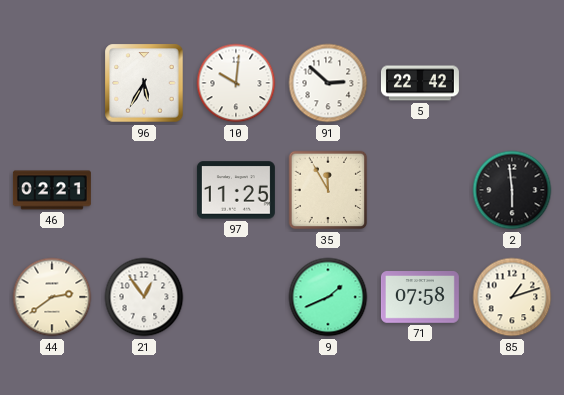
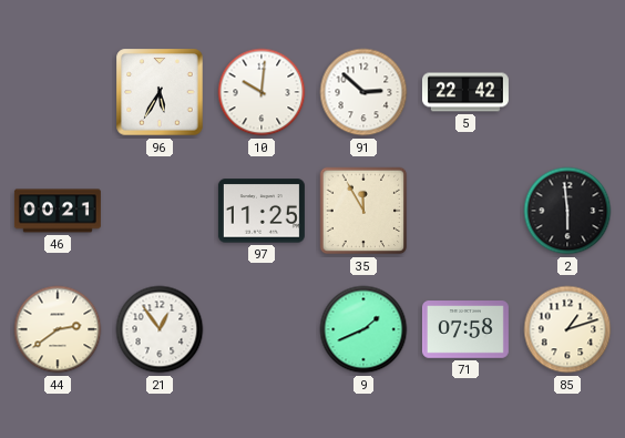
46: 02:21 -> 00:21
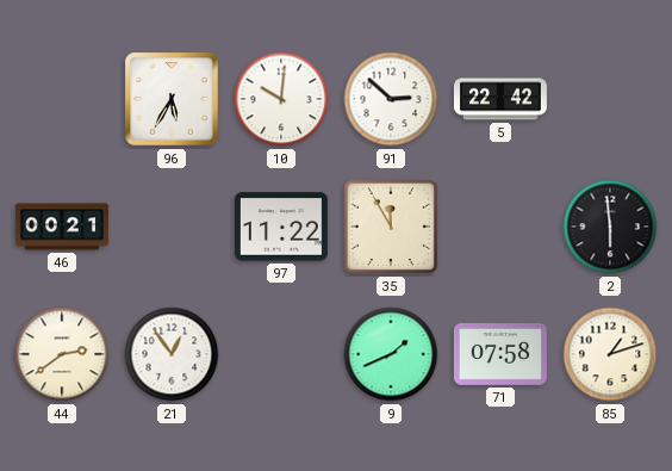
97: 11:25 -> 11:22
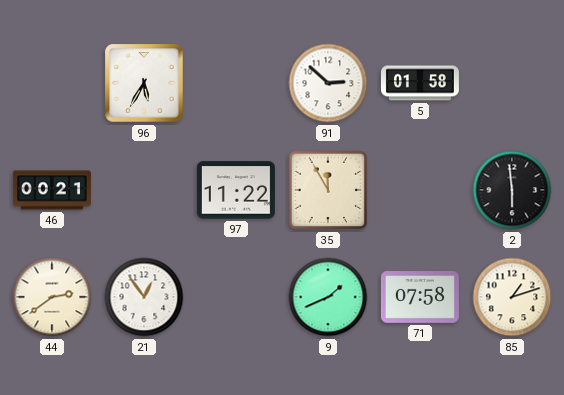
10: 10:01 -> none
5: 22:42 -> 01:58
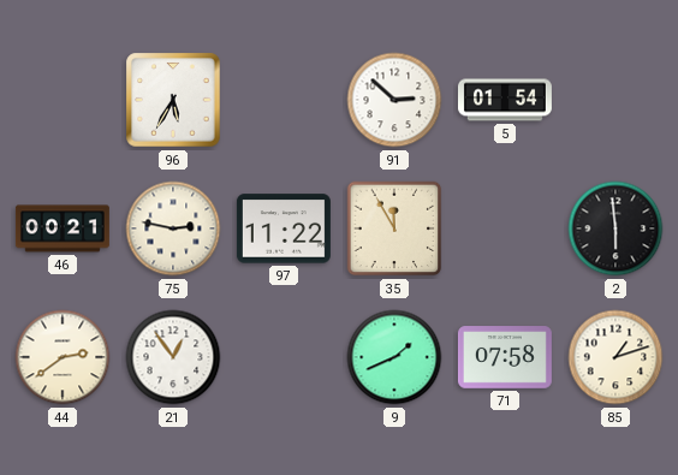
5: 01:58 -> 01:54
75: none -> 2:47
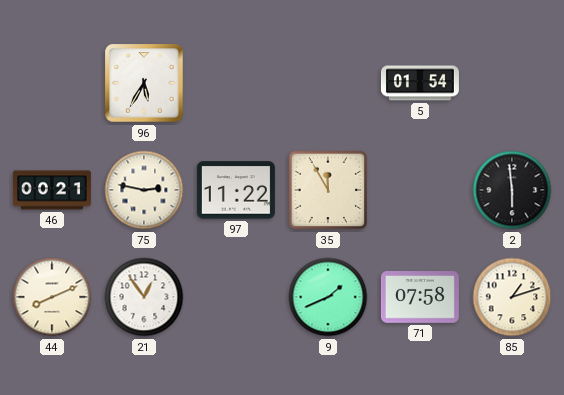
91: 2:52 -> none
44: 2:39 -> 8:11
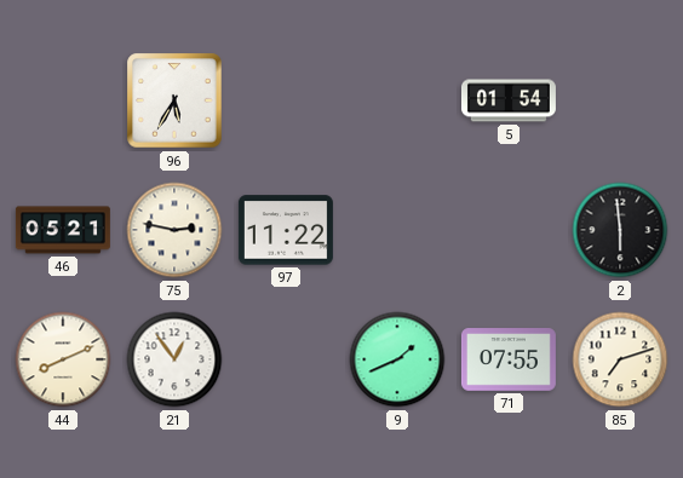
46: 00:21 -> 05:21
35: 11:55 -> none
71: 07:58 -> 07:55
85: 1:12 -> 7:12
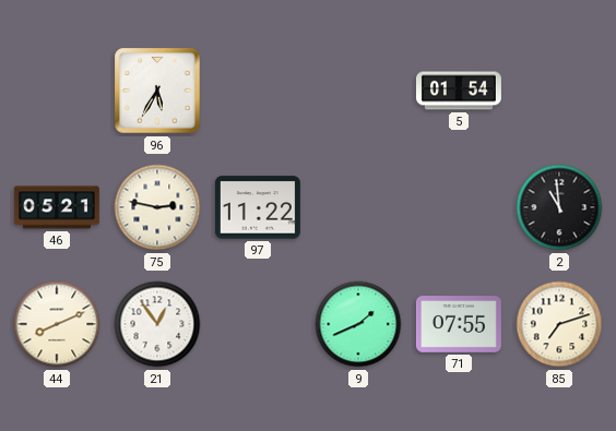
2: 5:59 -> 10:59
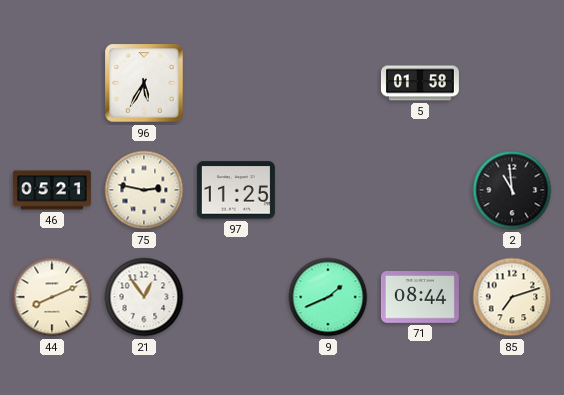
5: 01:54 -> 01:58
97: 11:22 -> 11:25
71: 07:55 -> 08:44
